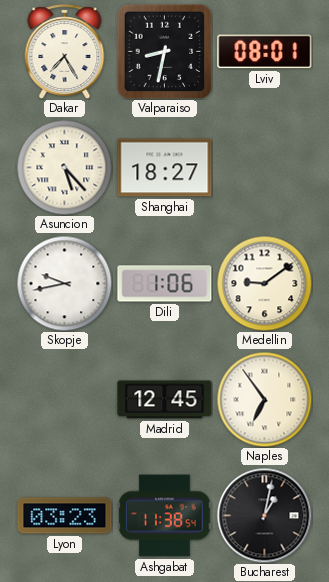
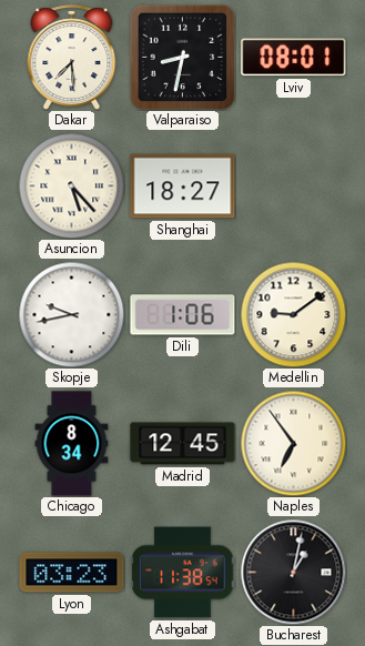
Dakar: 7:25 -> 7:29
Chicago: none -> 8:34
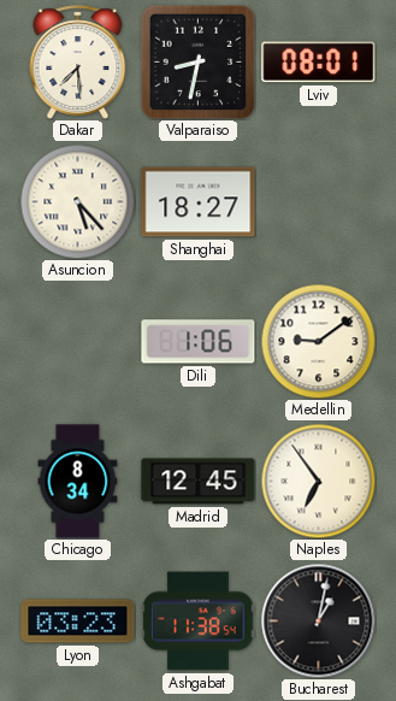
Skopje: 9:43 -> none
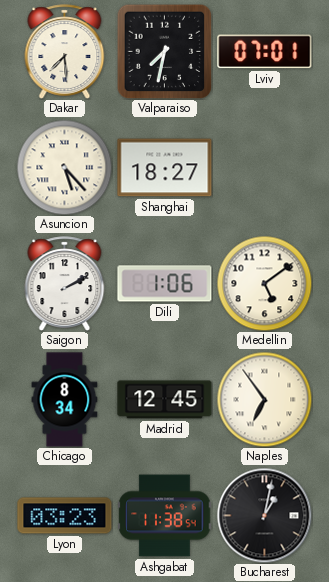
Valparaiso: 8:32 -> 7:32
Lviv: 08:01 -> 07:01
Saigon: none -> 2:10
Medellin: 9:09 -> 5:09
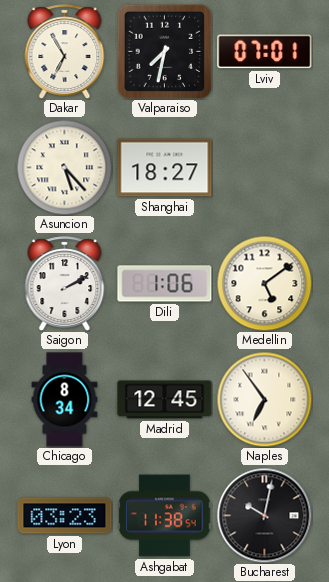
Dakar: 7:29 -> 6:55
Bucharest: 1:02 -> 10:02
